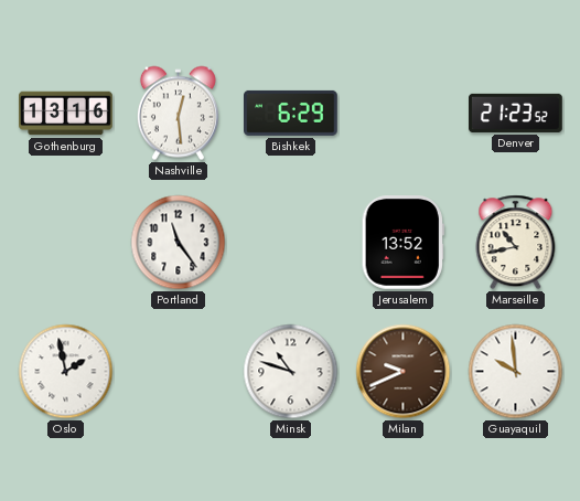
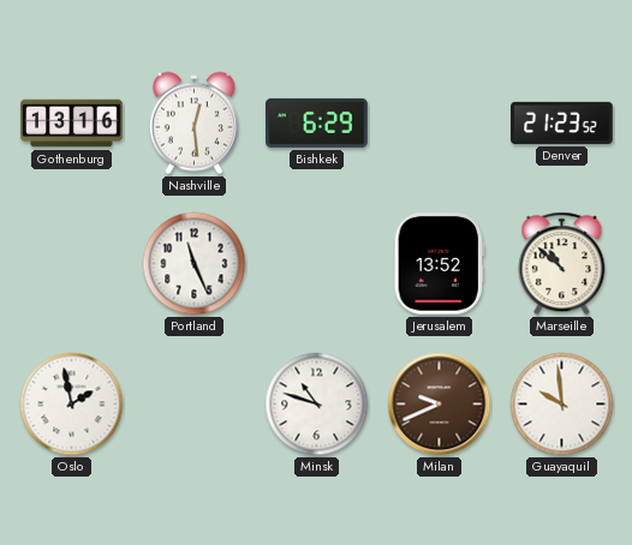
Portland: 11:24 -> 11:26
Marseille: 10:43 -> 10:52
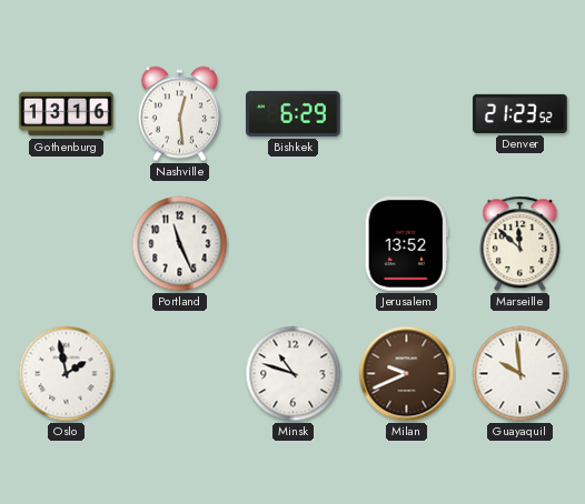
Marseille: 10:52 -> 11:52
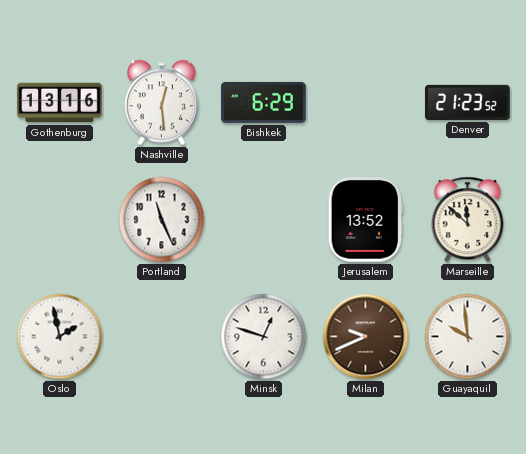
Minsk: 10:48 -> 12:48
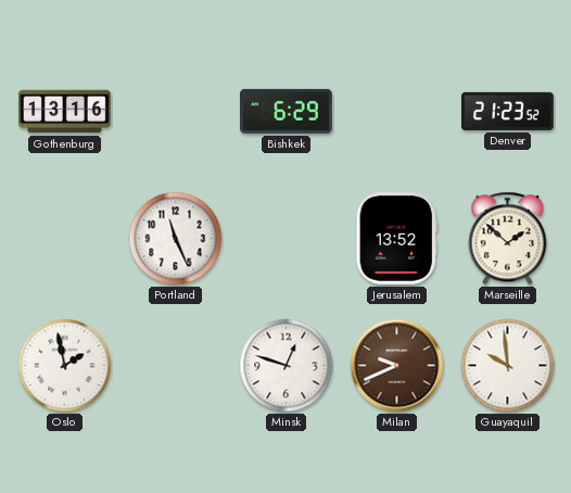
Nashville: 12:29 -> none
Marseille: 11:52 -> 1:52
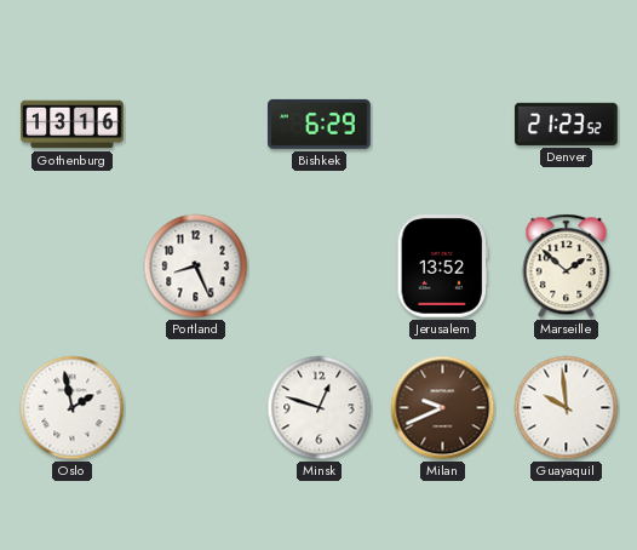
Portland: 11:26 -> 8:26
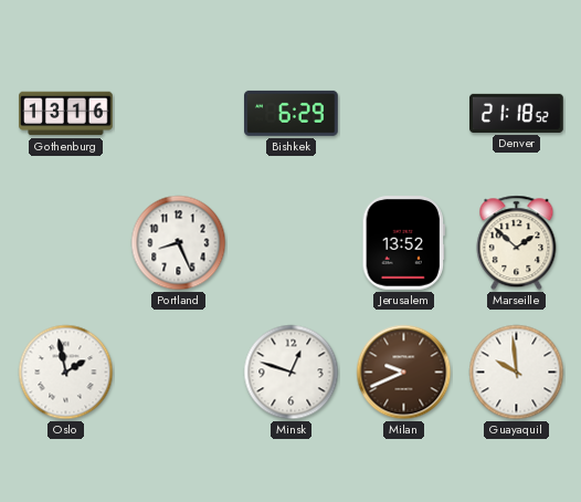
Denver: 21:23 -> 21:18
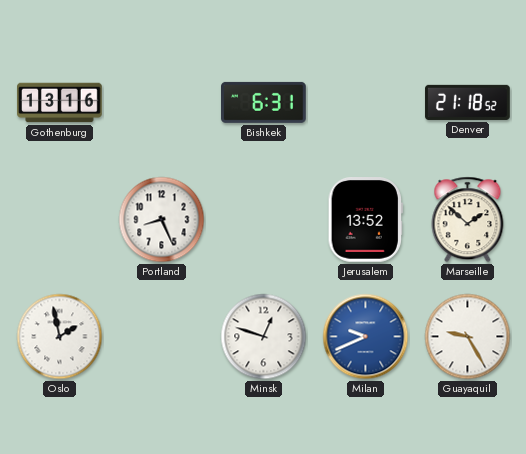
Bishkek: 6:29 -> 6:31
Milan dial: brown -> blue
Guayaquil: 9:59 -> 9:25
